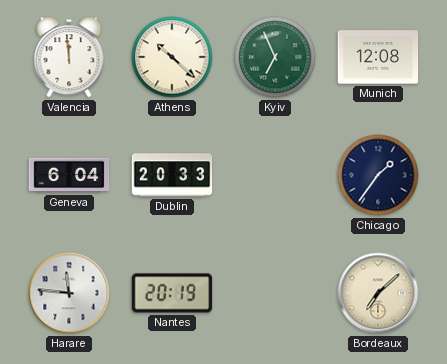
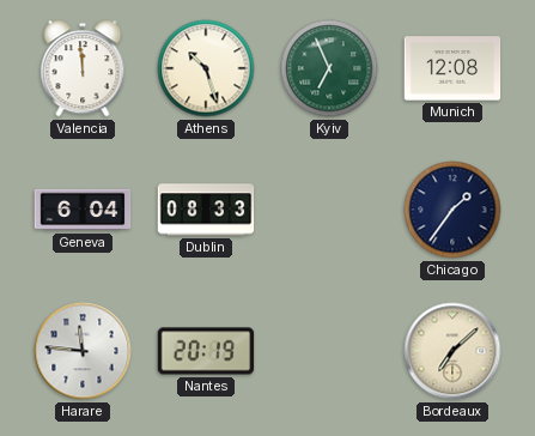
Athens: 10:22 -> 10:27
Dublin: 20:33 -> 08:33
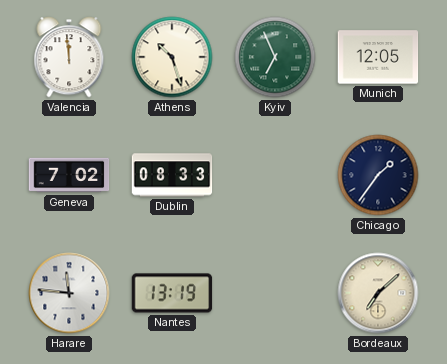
Munich: 12:08 -> 12:05
Geneva: 6:04 -> 7:02
Nantes: 20:19 -> 13:19
